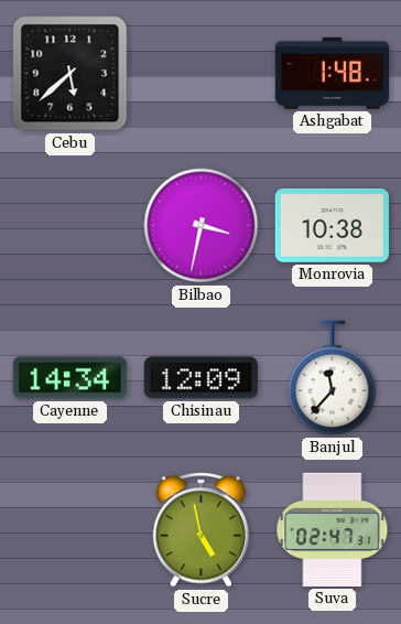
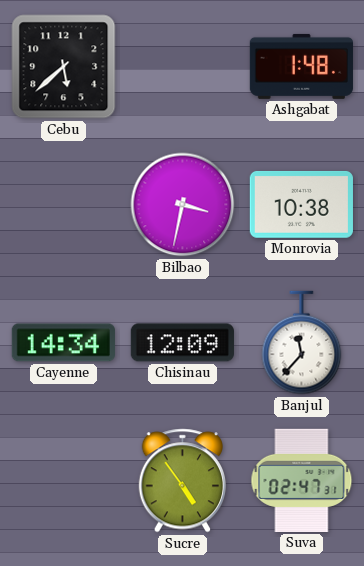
Sucre: 4:58 -> 4:54
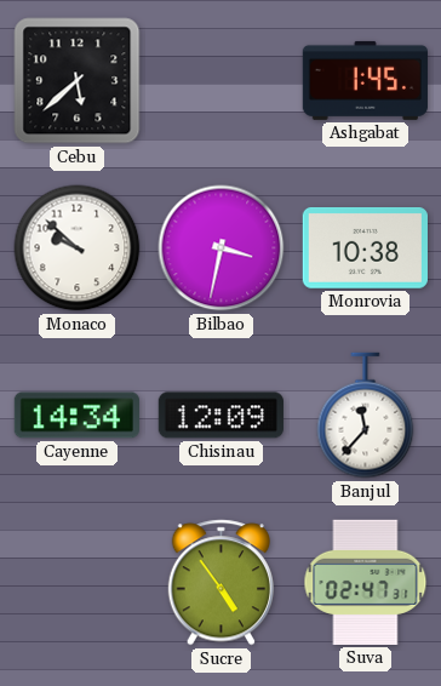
Ashgabat: 1:48 -> 1:45
Monaco: none -> 9:52
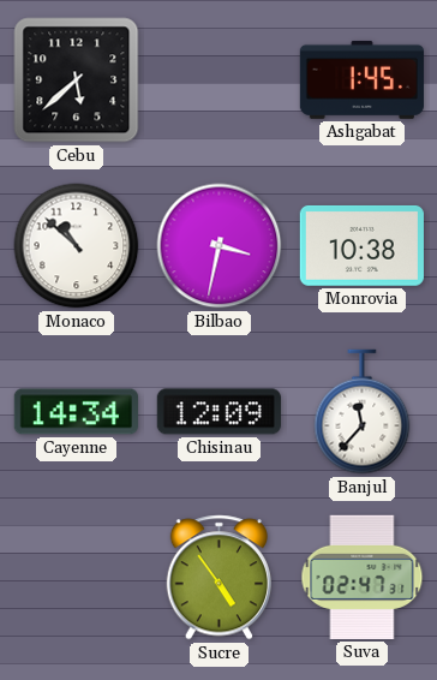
Monaco: 9:52 -> 10:52
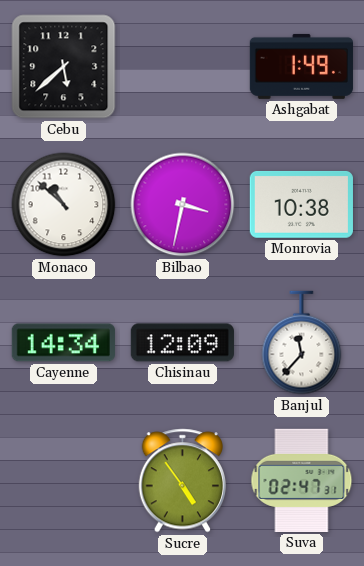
Ashgabat: 1:45 -> 1:49
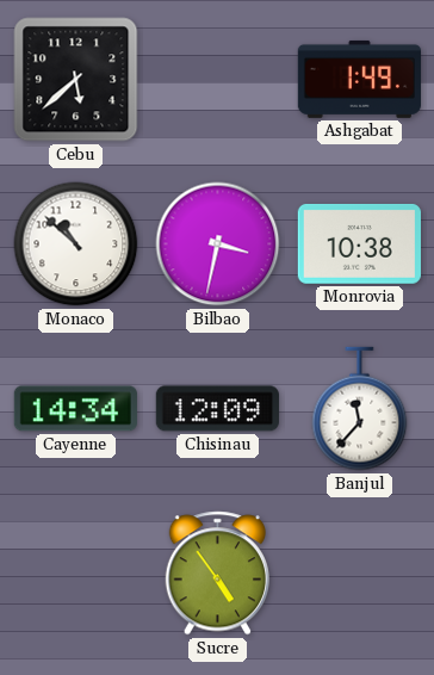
Suva: 02:47 -> none
